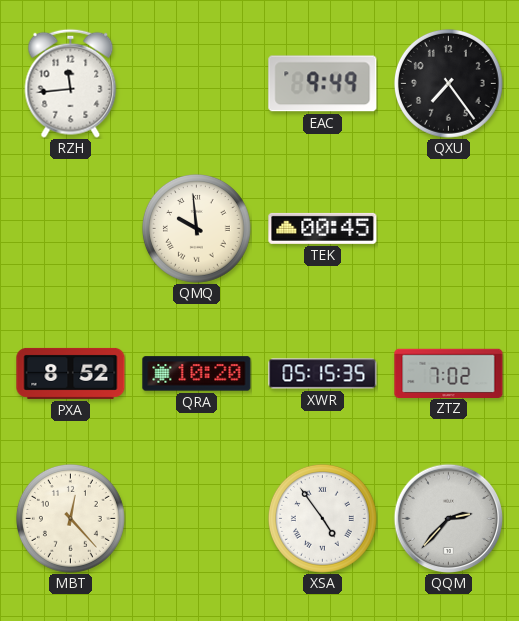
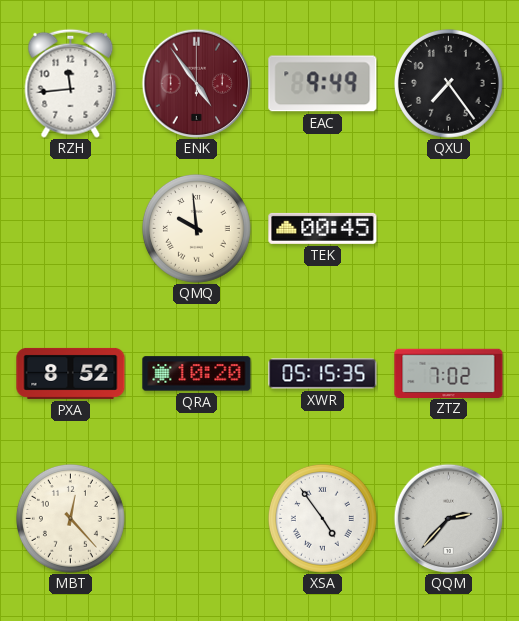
ENK: none -> 4:54
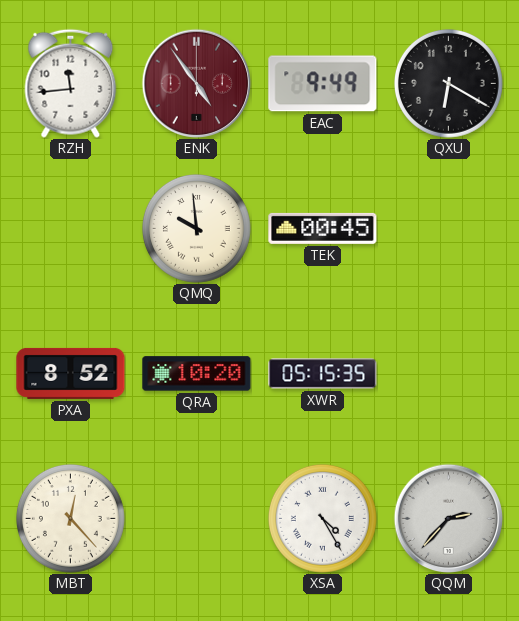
QXU: 7:24 -> 6:20
ZTZ: 7:02 -> none
XSA: 4:54 -> 4:25
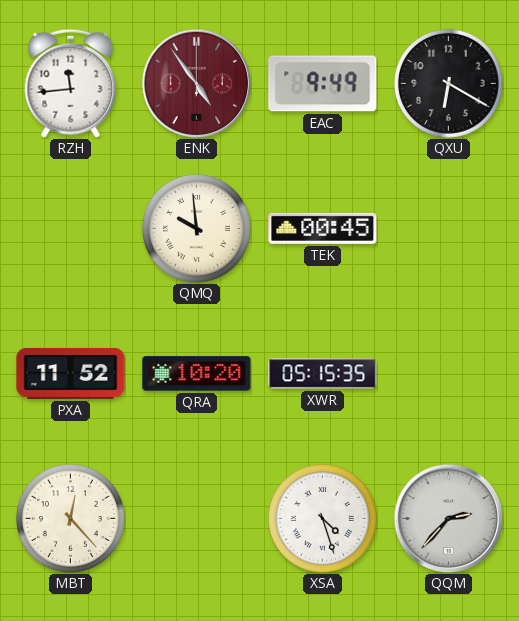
PXA: 8:52 -> 11:52
XSA: 4:25 -> 4:27
